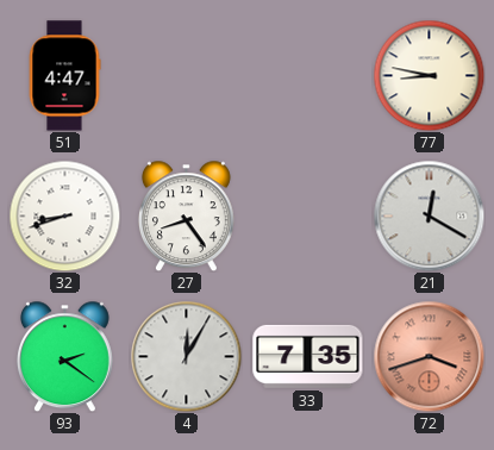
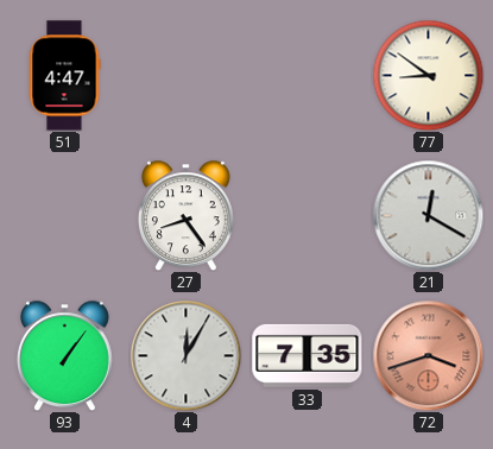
77: 8:47 -> 8:51
32: 8:42 -> none
93: 2:21 -> 1:06
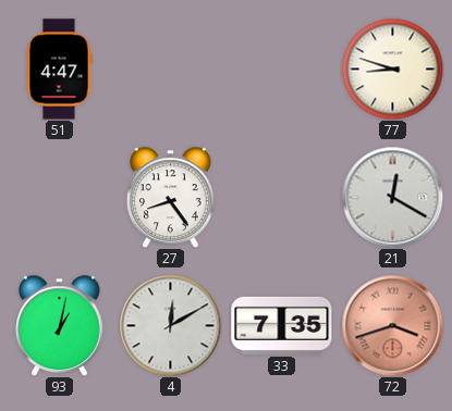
77: 8:51 -> 8:48
93: 1:06 -> 1:02
4: 12:05 -> 12:10
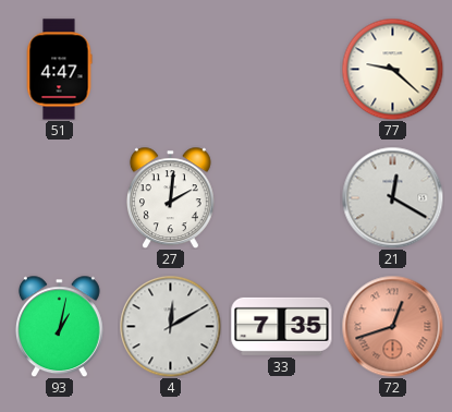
77: 8:48 -> 9:22
27: 8:24 -> 2:01
72: 3:42 -> 12:42
